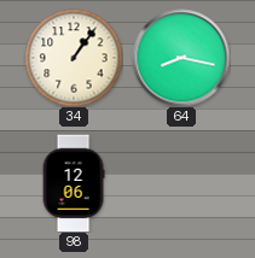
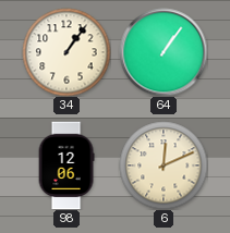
64: 8:17 -> 1:06
6: none -> 12:11
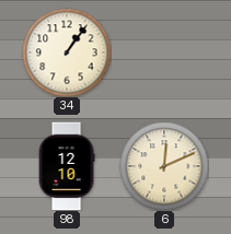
64: 1:06 -> none
98: 12:06 -> 12:10
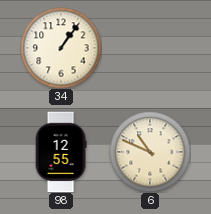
98: 12:10 -> 12:55
6: 12:11 -> 10:49
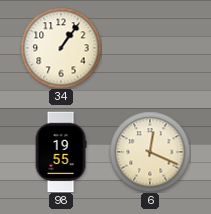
98: 12:55 -> 19:55
6: 10:49 -> 12:19
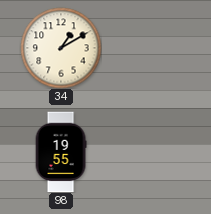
34: 1:06 -> 1:10
6: 12:19 -> none
